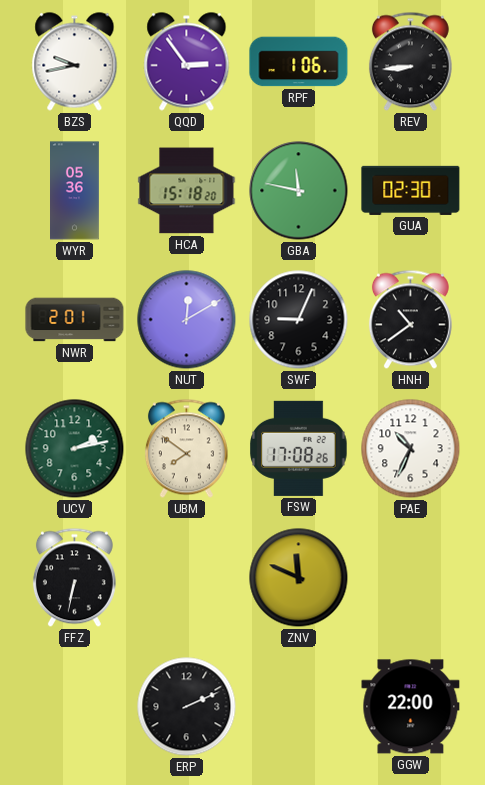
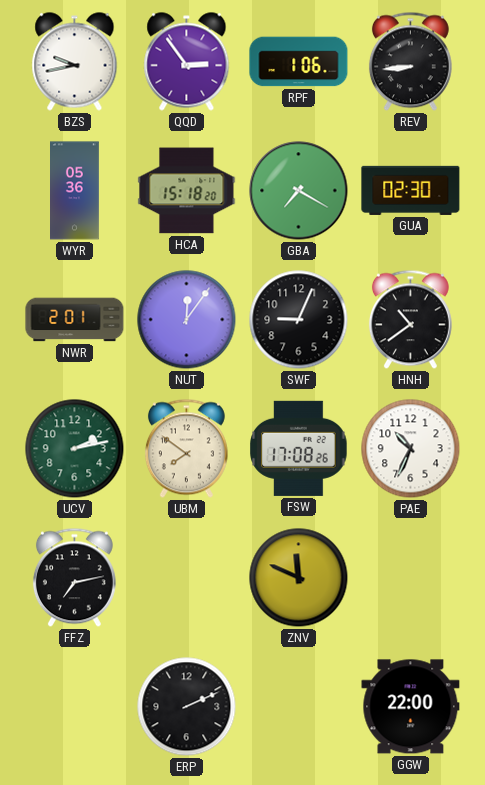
GBA: 11:47 -> 7:20
NUT: 12:10 -> 12:06
FFZ: 6:32 -> 7:13
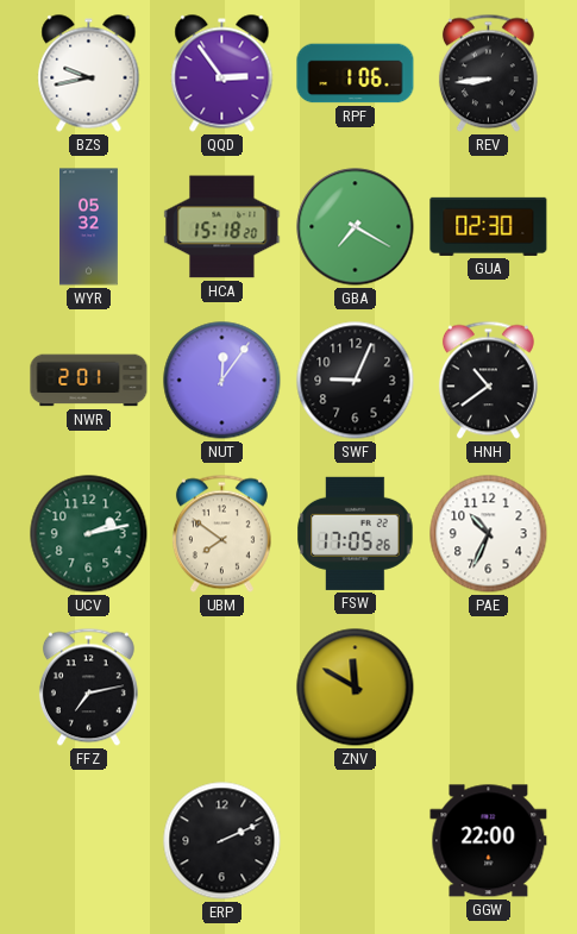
WYR: 05:36 -> 05:32
FSW: 17:08 -> 17:05
ZNV: 11:49 -> 11:50
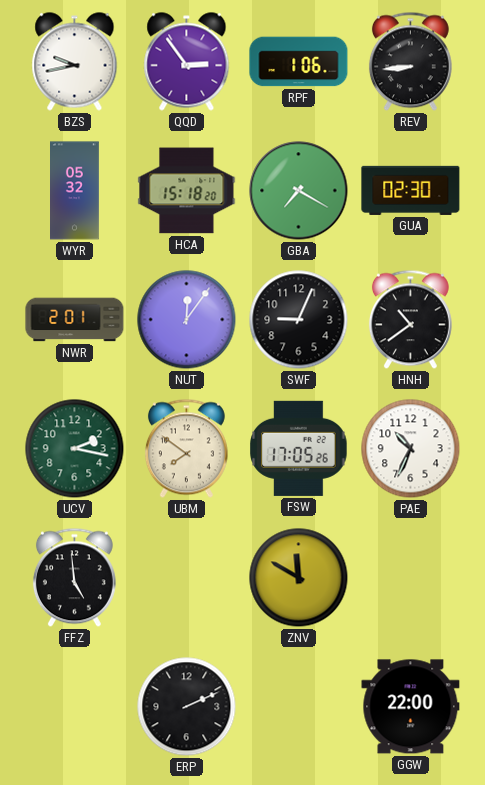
UCV: 2:13 -> 2:17
FFZ: 7:13 -> 4:59
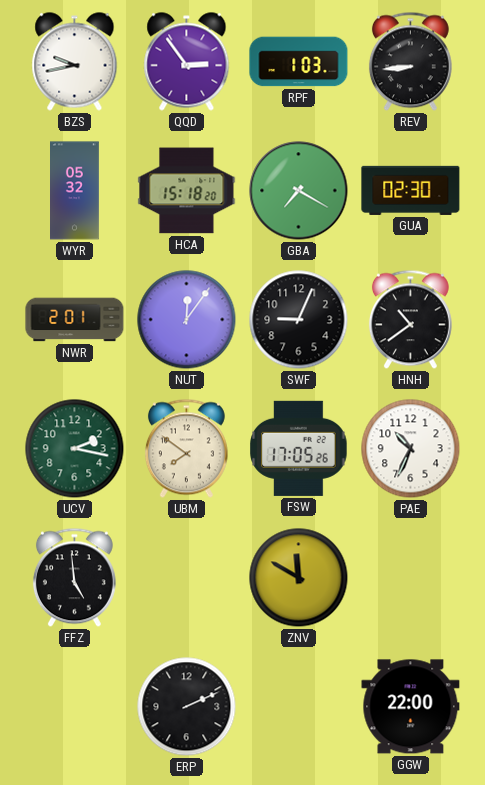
RPF: 1:06 -> 1:03
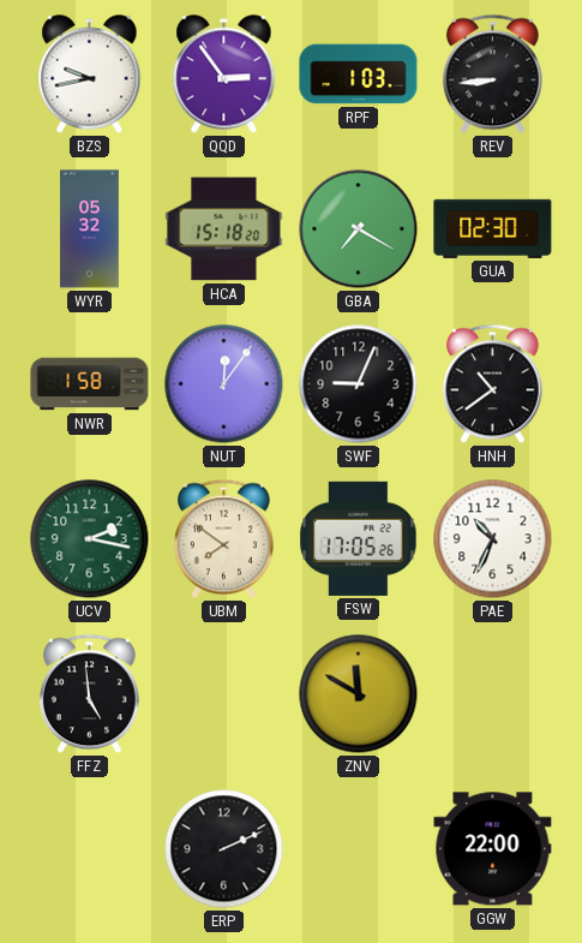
NWR: 2:01 -> 1:58
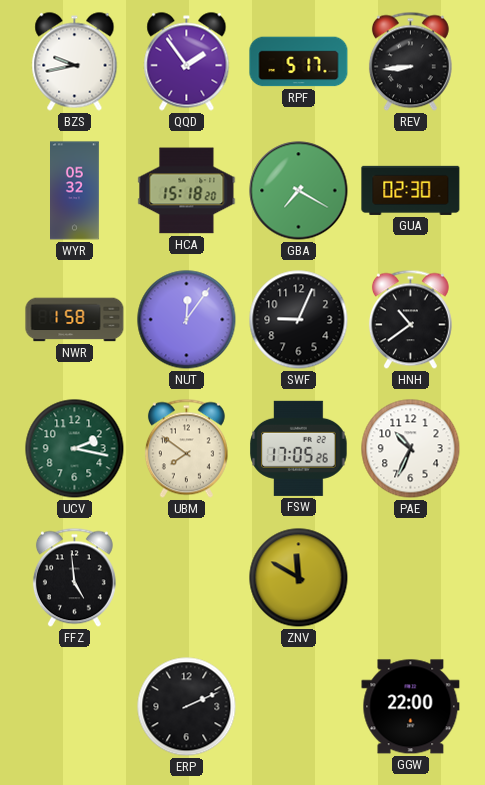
QQD: 2:54 -> 1:54
RPF: 1:03 -> 5:17
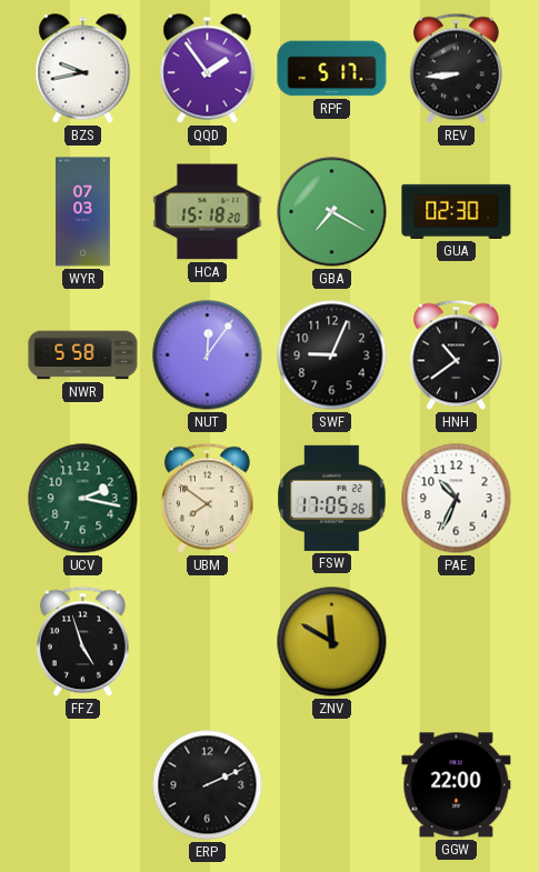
WYR: 05:32 -> 07:03
NWR: 1:58 -> 5:58
FFZ: 4:59 -> 4:57
